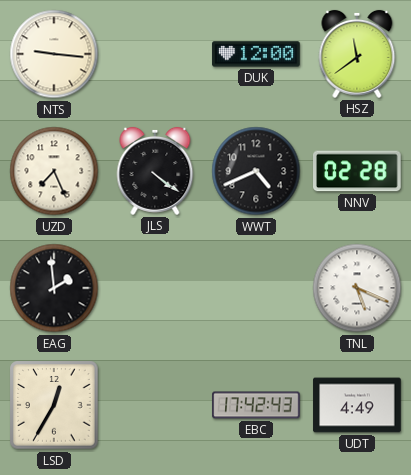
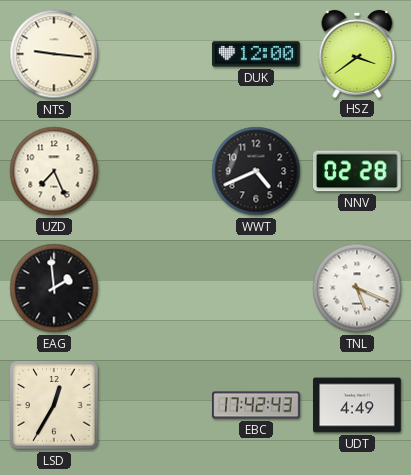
HSZ: 11:39 -> 3:39
JLS: 4:21 -> none
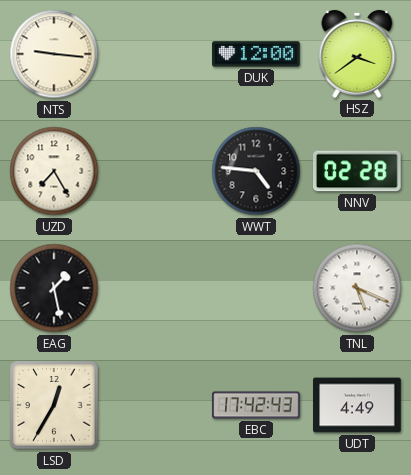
UZD: 7:26 -> 7:25
WWT: 4:41 -> 4:46
EAG: 1:59 -> 1:28
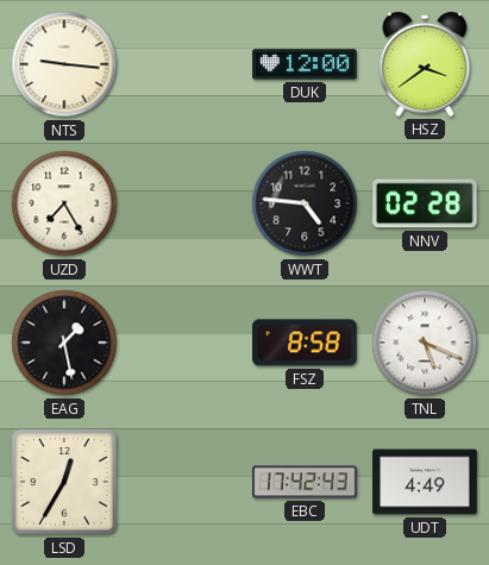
FSZ: none -> 8:58
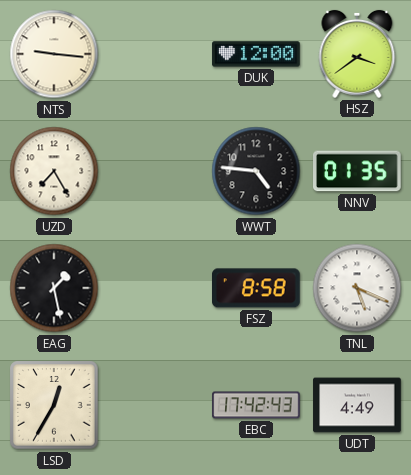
NNV: 02:28 -> 01:35
